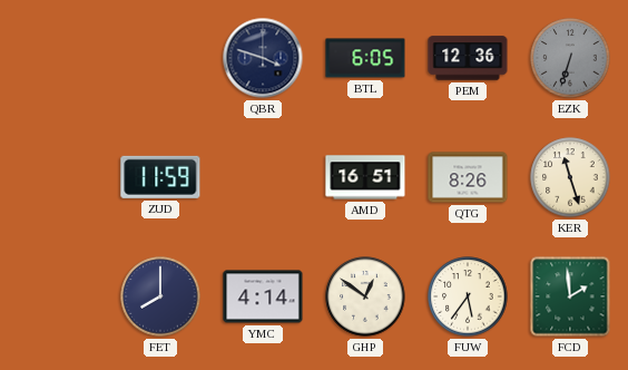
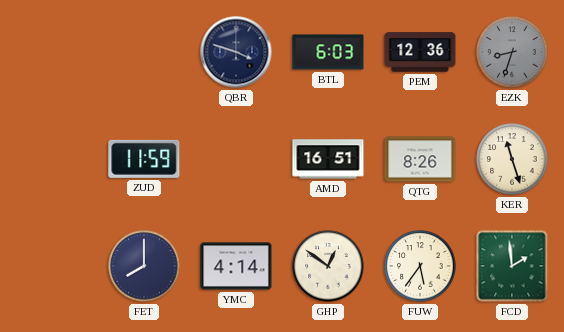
BTL: 6:05 -> 6:03
EZK: 6:33 -> 8:33
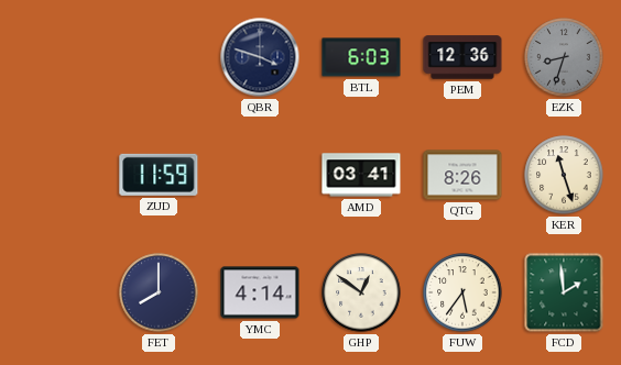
AMD: 16:51 -> 03:41
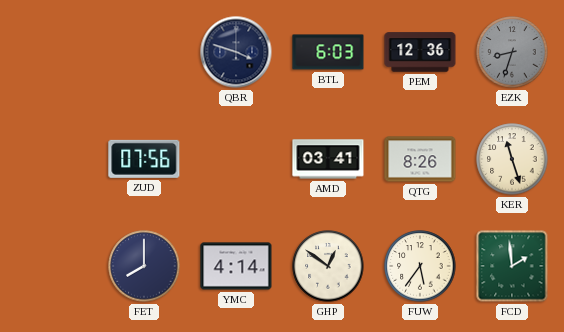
ZUD: 11:59 -> 07:56
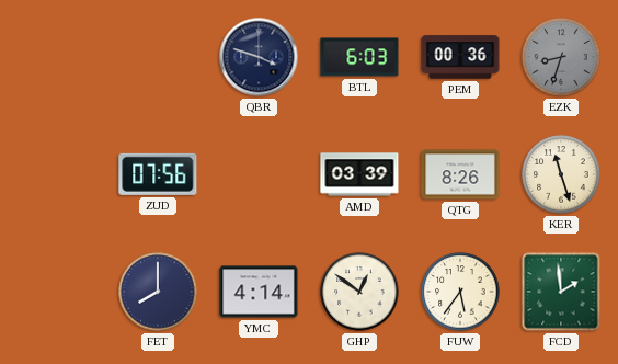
PEM: 12:36 -> 00:36
AMD: 03:41 -> 03:39
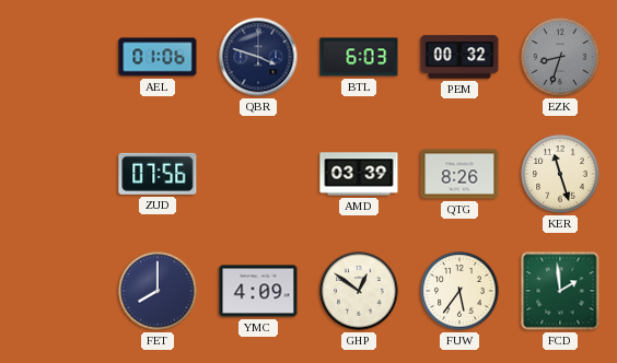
AEL: none -> 01:06
PEM: 00:36 -> 00:32
YMC: 4:14 -> 4:09
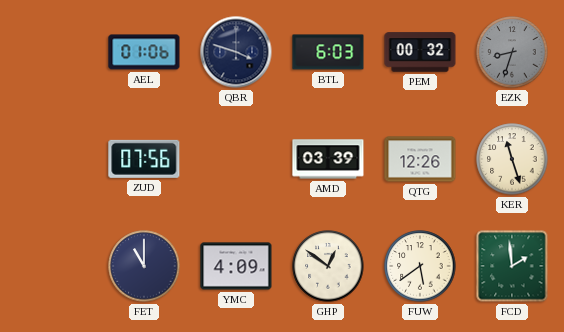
QTG: 8:26 -> 12:26
FET: 8:00 -> 11:00
FUW: 5:36 -> 5:39
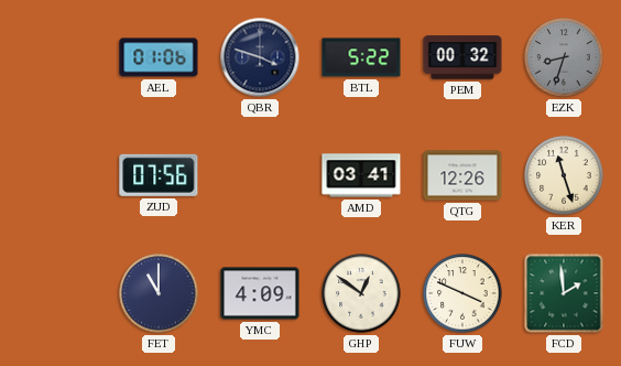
BTL: 6:03 -> 5:22
AMD: 03:39 -> 03:41
FUW: 5:39 -> 3:49
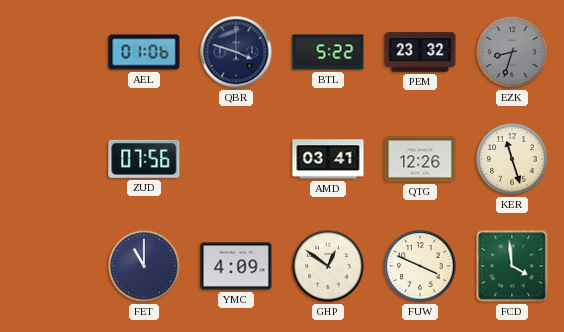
PEM: 00:32 -> 23:32
FCD: 1:59 -> 3:59
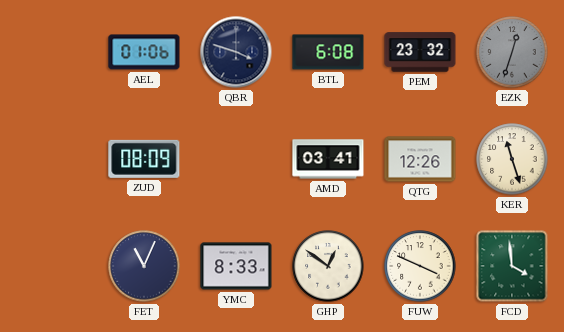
BTL: 5:22 -> 6:08
EZK: 8:33 -> 12:33
ZUD: 07:56 -> 08:09
FET: 11:00 -> 11:04
YMC: 4:09 -> 8:33
